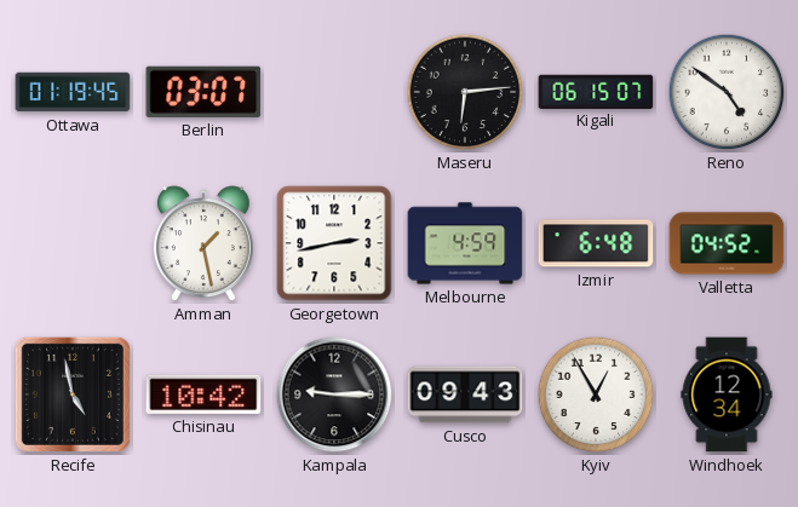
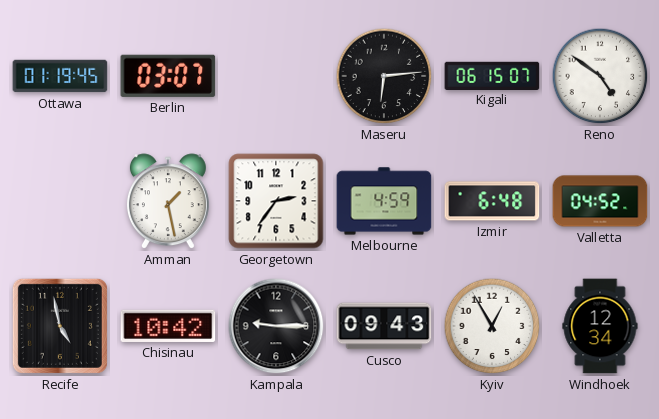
Georgetown: 2:43 -> 2:36
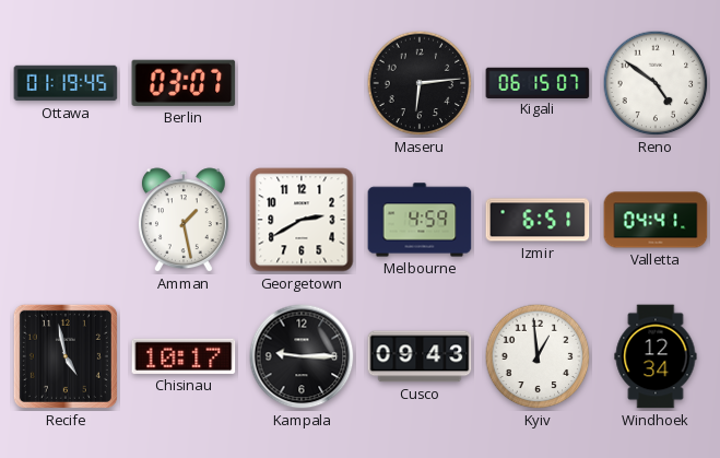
Georgetown: 2:36 -> 2:40
Izmir: 6:48 -> 6:51
Valletta: 04:52 -> 04:41
Chisinau: 10:42 -> 10:17
Kyiv: 12:55 -> 12:59
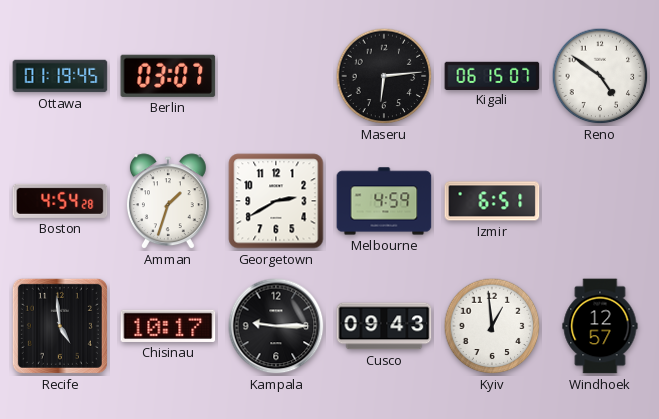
Boston: none -> 4:54
Amman: 1:28 -> 1:33
Valletta: 04:41 -> none
Recife: 4:58 -> 4:59
Windhoek: 12:34 -> 12:57
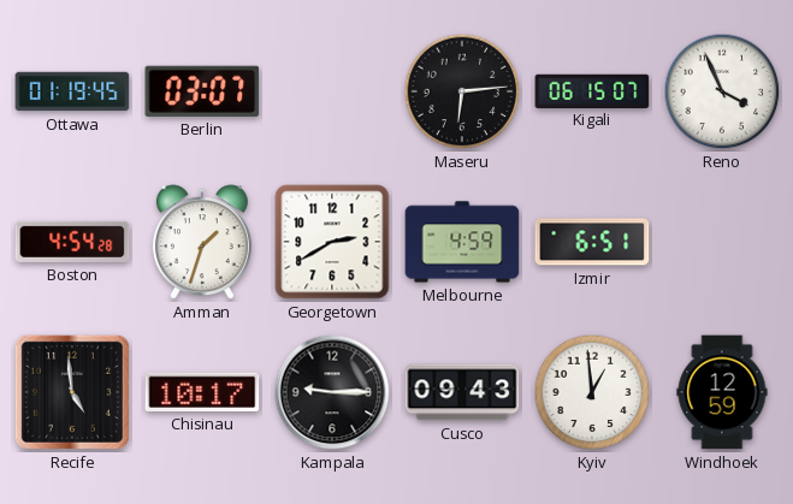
Reno: 4:51 -> 3:56
Windhoek: 12:57 -> 12:59
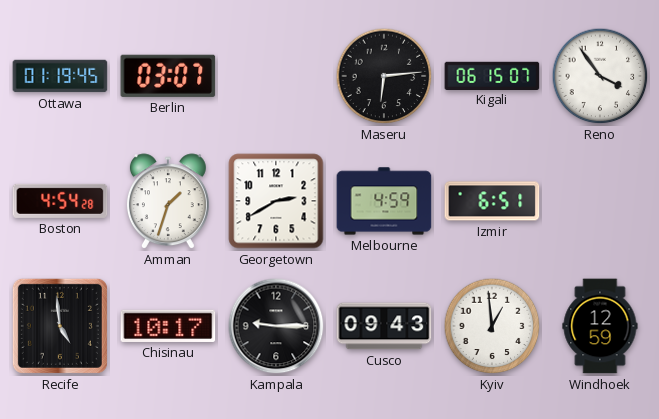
Reno: 3:56 -> 3:54
